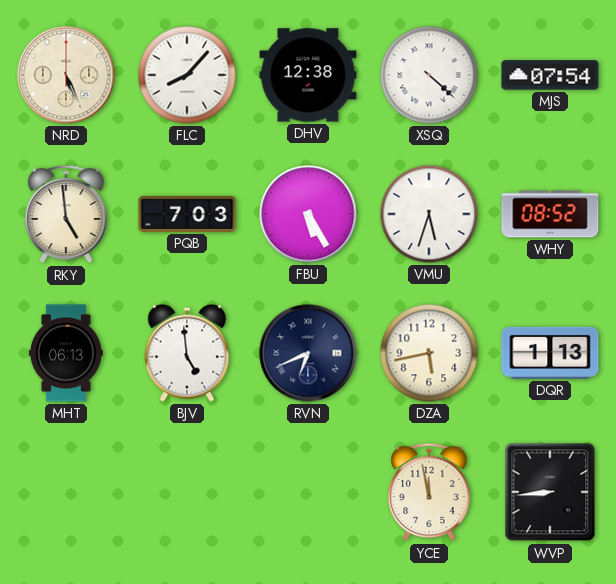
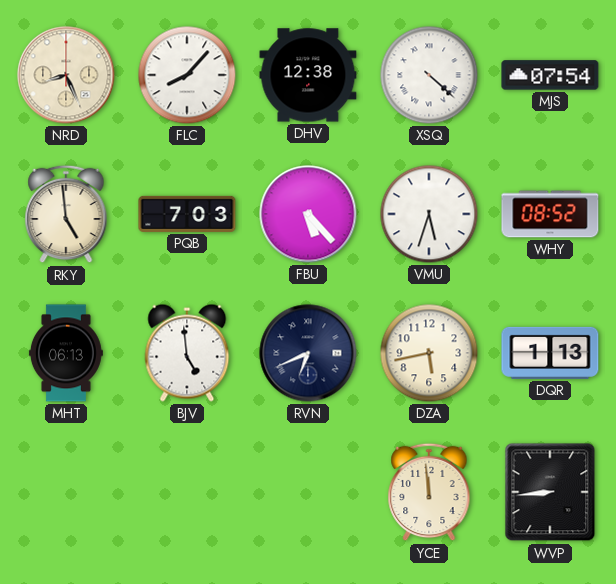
NRD: 5:26 -> 8:26
FBU: 5:25 -> 5:23
YCE: 11:58 -> 11:59
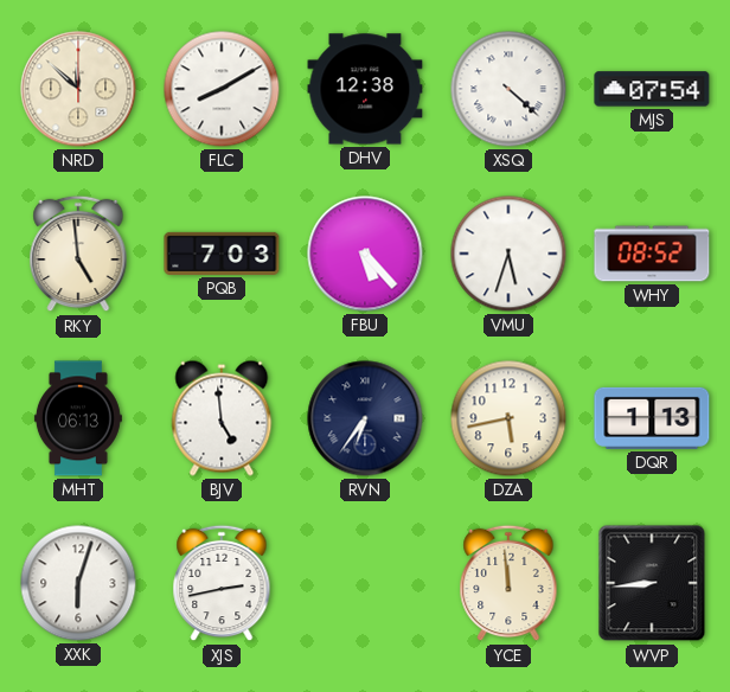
NRD: 8:26 -> 11:52
FLC: 8:07 -> 8:10
RVN: 6:41 -> 6:36
XXK: none -> 6:03
XJS: none -> 2:43
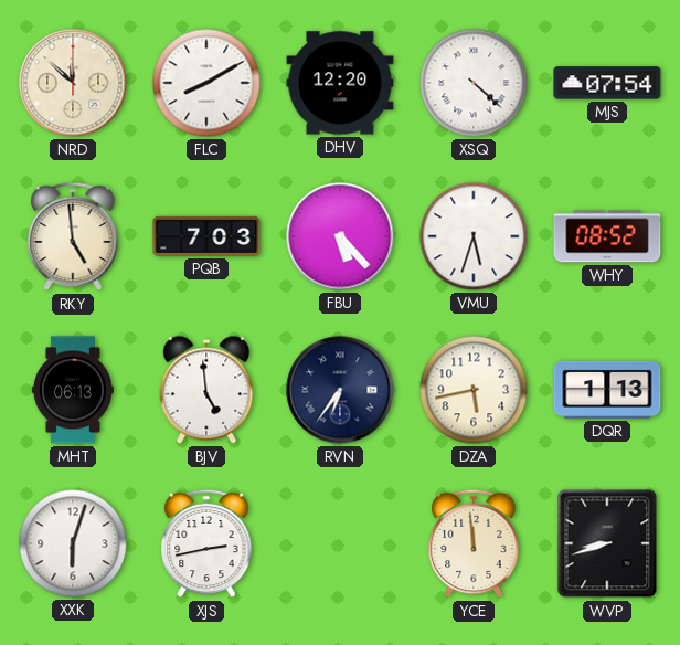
DHV: 12:38 -> 12:20
WVP: 8:44 -> 8:42
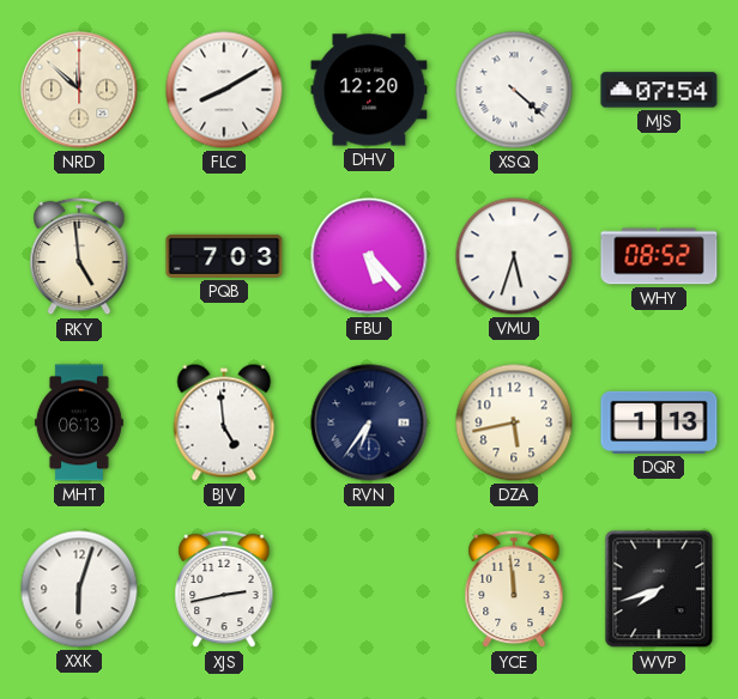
WVP: 8:42 -> 7:42
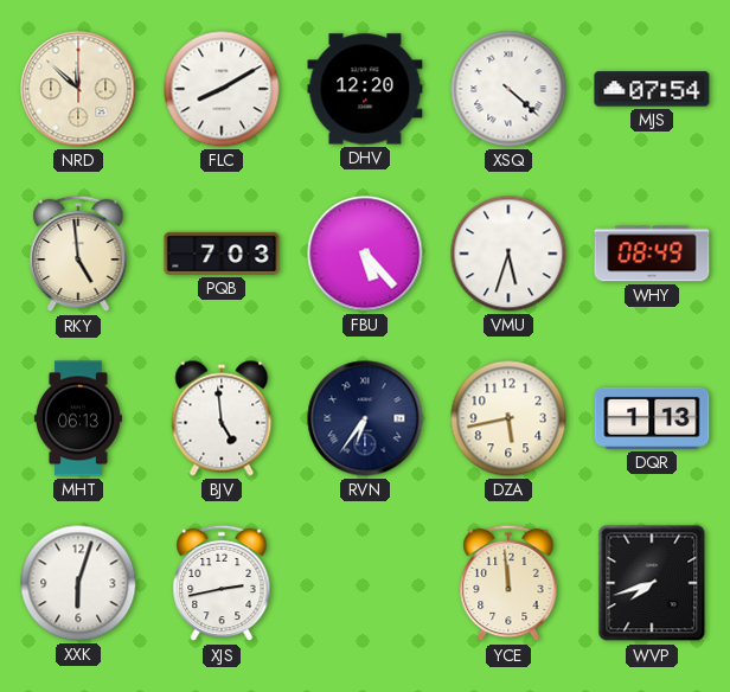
WHY: 08:52 -> 08:49
